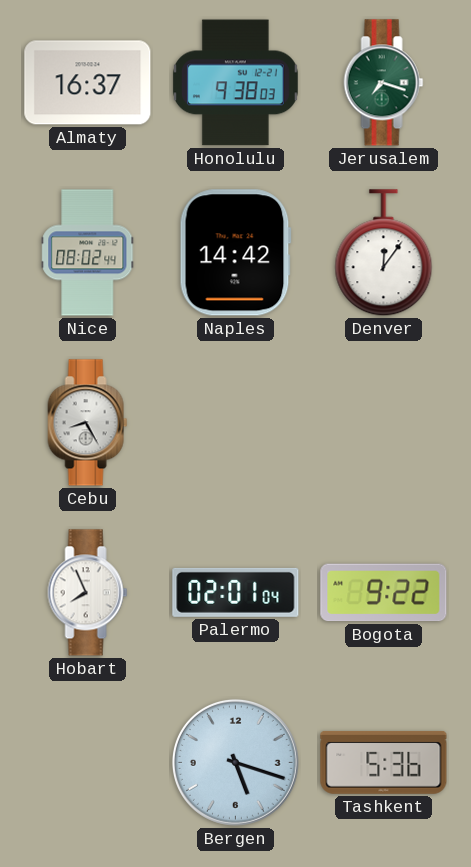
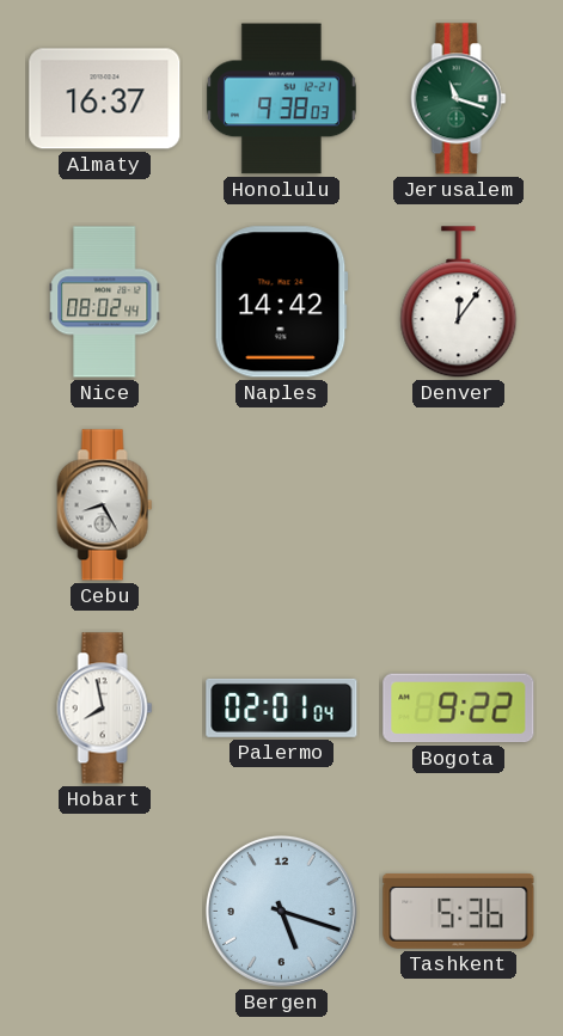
Jerusalem: 7:18 -> 11:18
Hobart: 7:56 -> 7:58
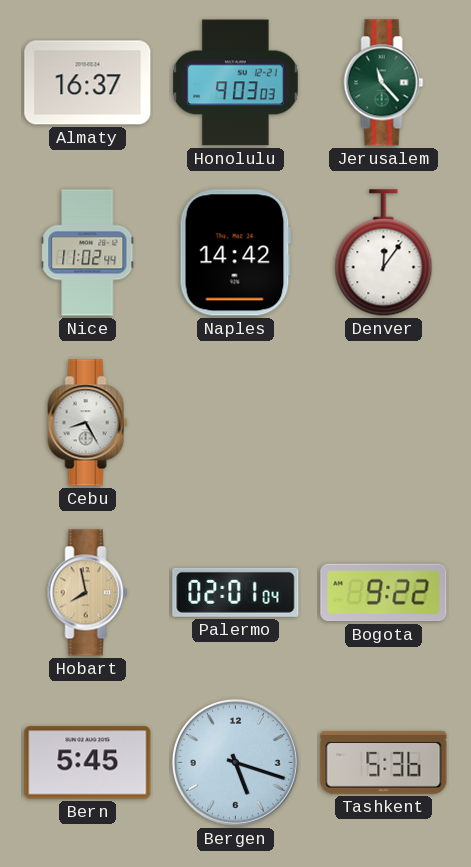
Honolulu: 9:38 -> 9:03
Jerusalem: 11:18 -> 11:23
Nice: 08:02 -> 11:02
Hobart dial: white -> champagne
Bern: none -> 5:45
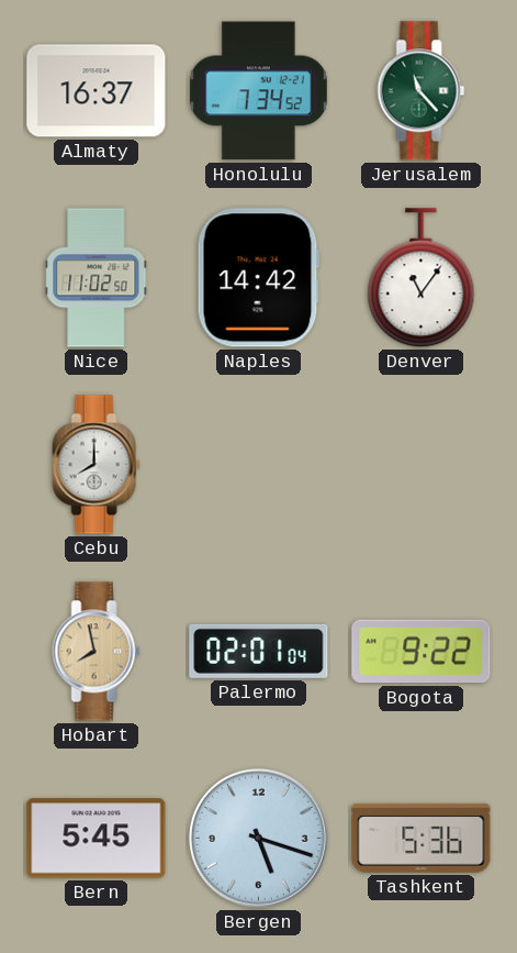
Honolulu: 9:03 -> 7:34
Nice: 11:02:44 -> 11:02:50
Denver: 12:06 -> 11:06
Cebu: 8:25 -> 8:00
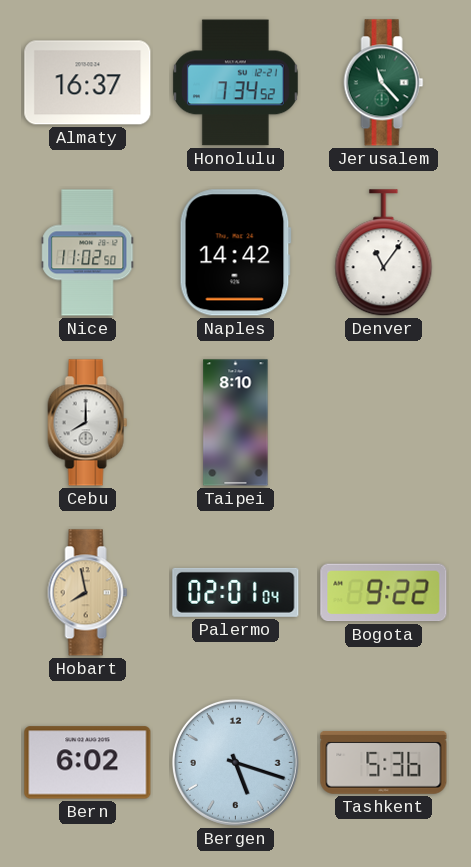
Taipei: none -> 8:10
Bern: 5:45 -> 6:02
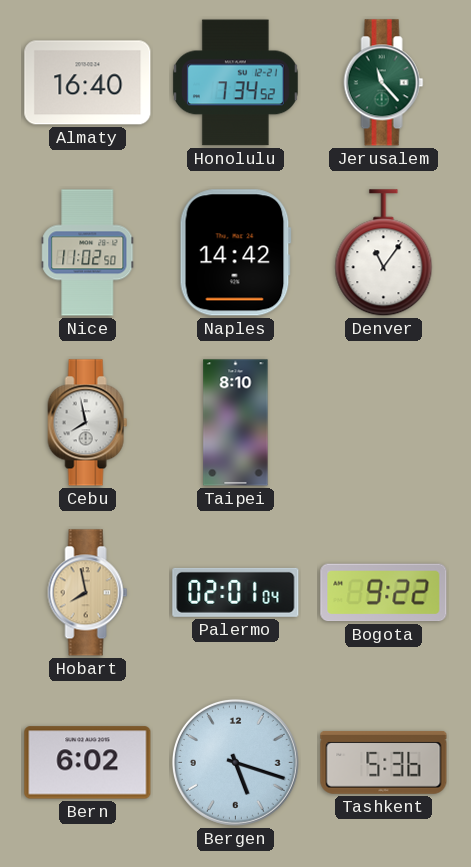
Almaty: 16:37 -> 16:40
Cebu: 8:00 -> 7:58
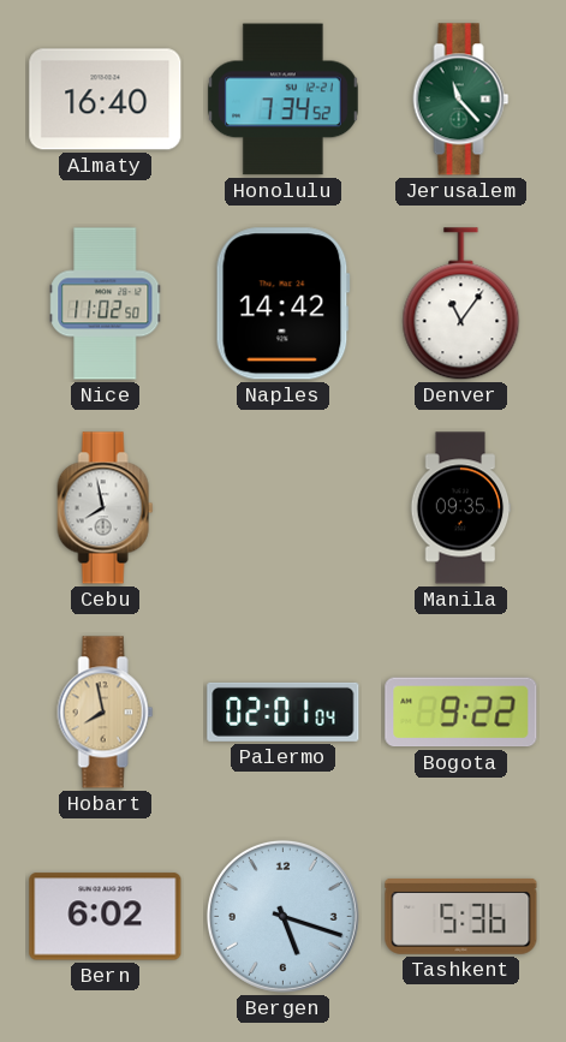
Taipei: 8:10 -> none
Manila: none -> 09:35
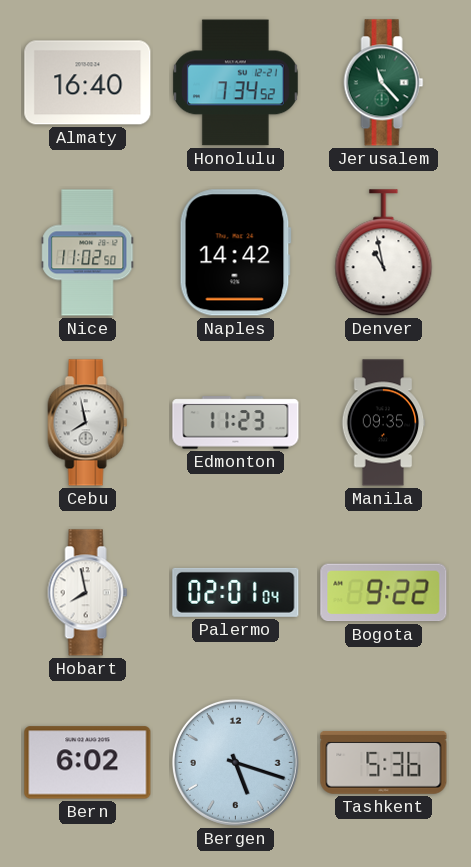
Denver: 11:06 -> 10:58
Edmonton: none -> 11:23
Hobart dial: champagne -> white
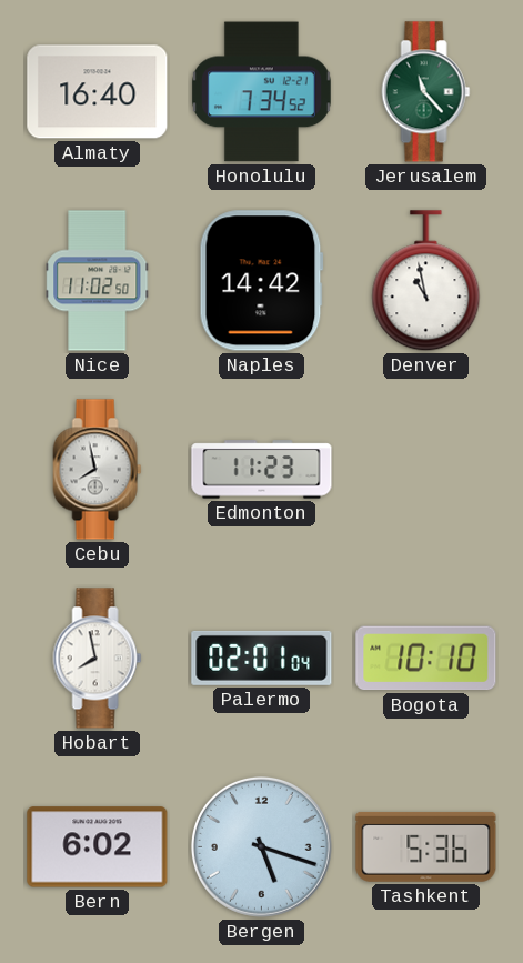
Manila: 09:35 -> none
Bogota: 9:22 -> 10:10
